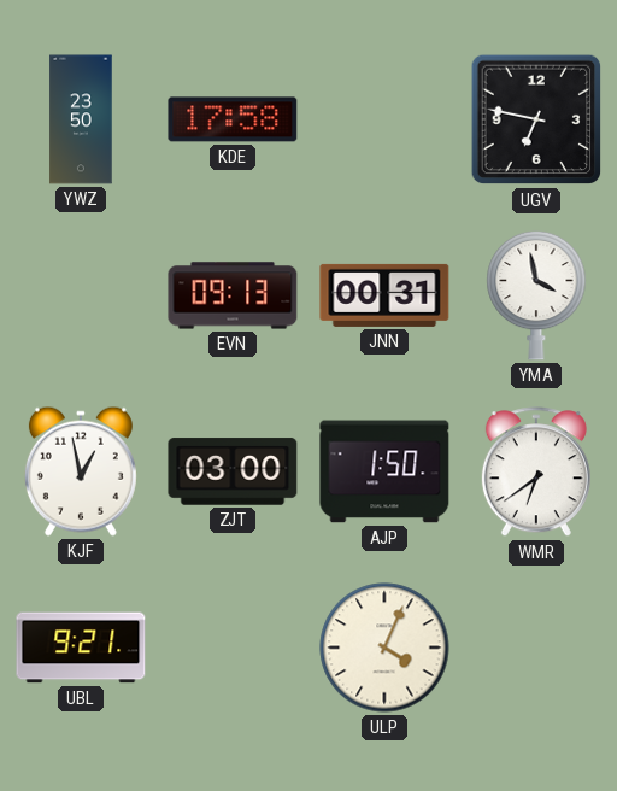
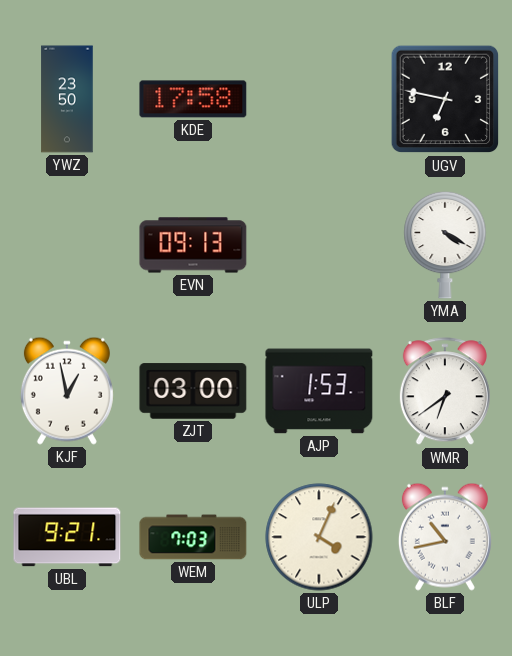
JNN: 00:31 -> none
YMA: 3:58 -> 4:20
AJP: 1:50 -> 1:53
WEM: none -> 7:03
BLF: none -> 10:43
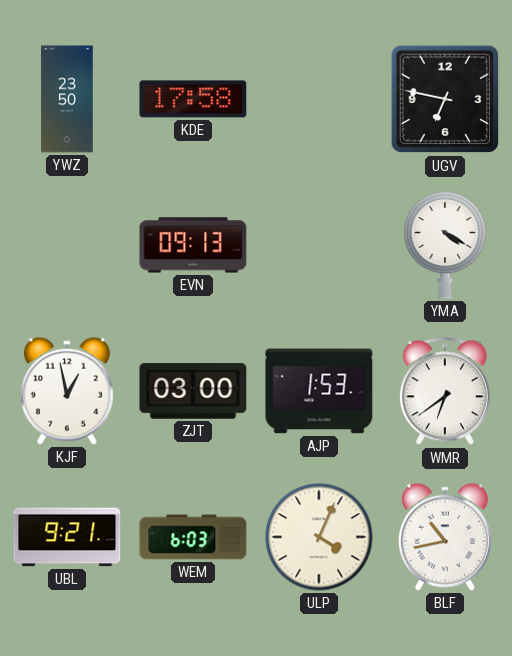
WEM: 7:03 -> 6:03
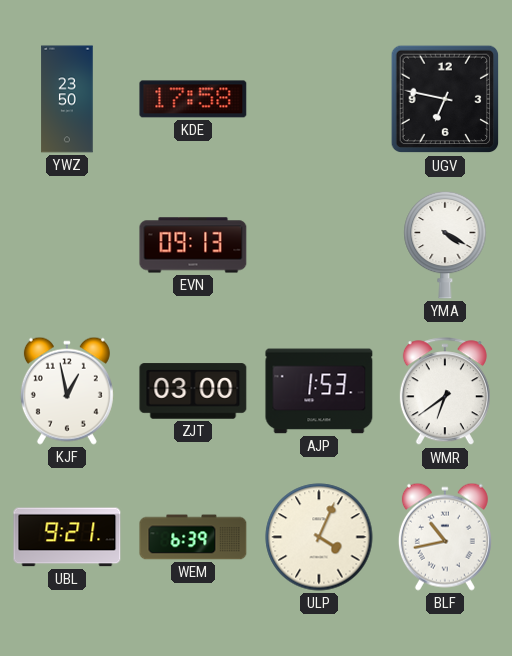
WEM: 6:03 -> 6:39
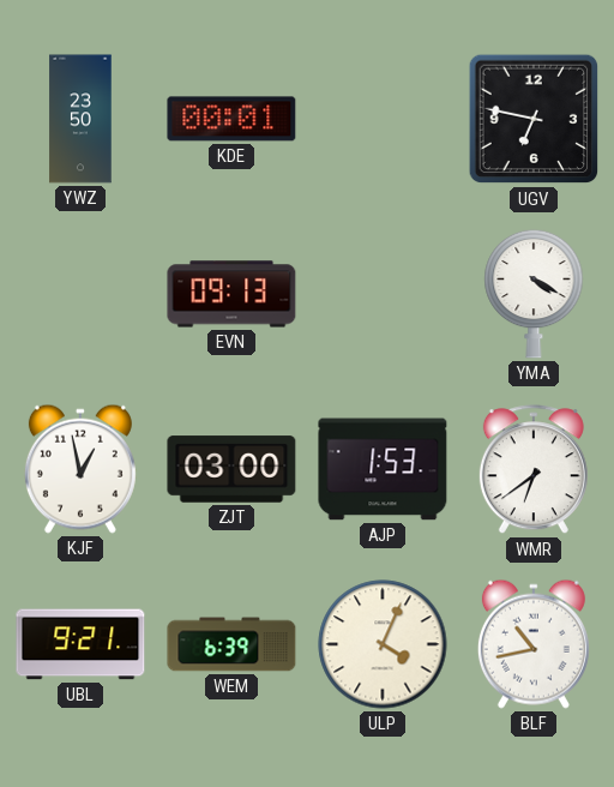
KDE: 17:58 -> 00:01
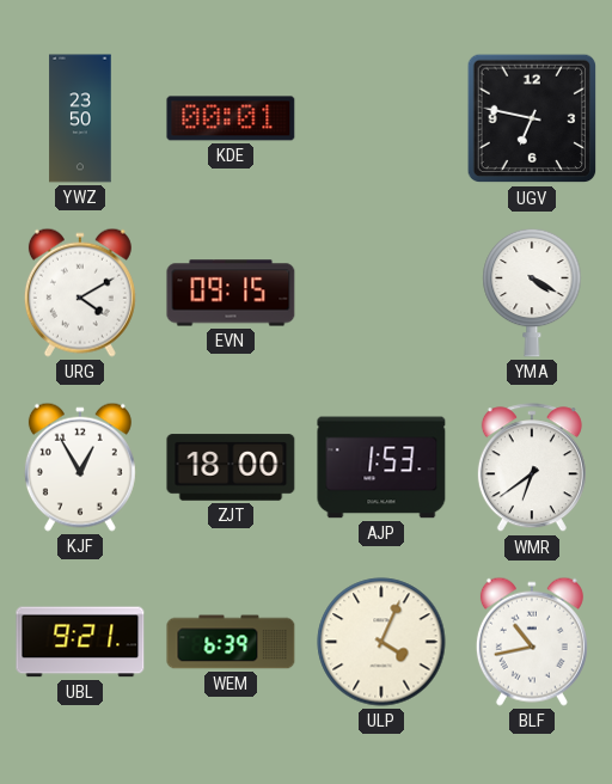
URG: none -> 4:10
EVN: 09:13 -> 09:15
KJF: 12:58 -> 12:55
ZJT: 03:00 -> 18:00
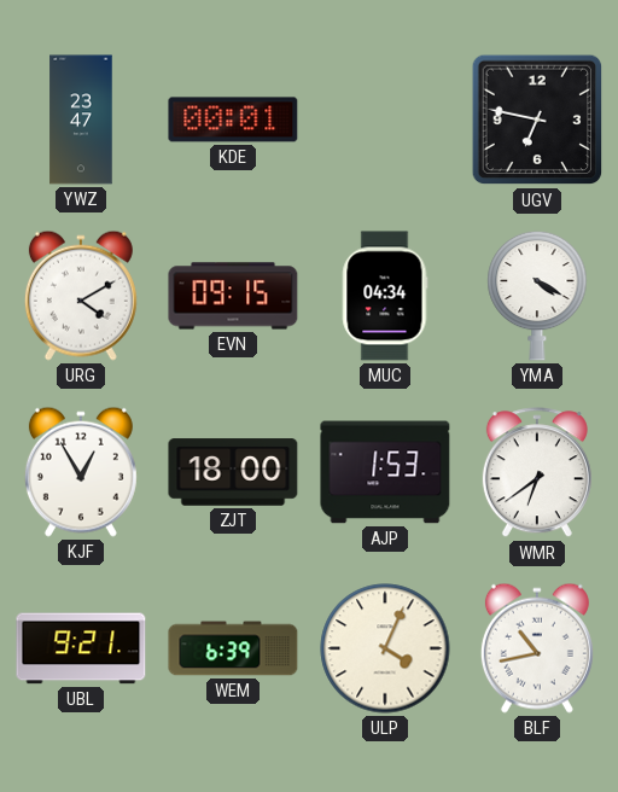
YWZ: 23:50 -> 23:47
MUC: none -> 04:34
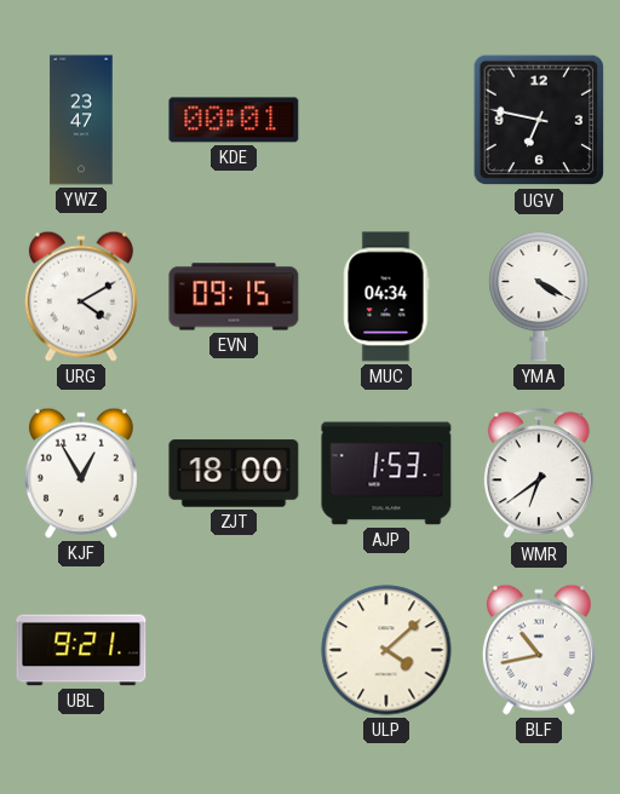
WEM: 6:39 -> none
ULP: 4:04 -> 4:08
